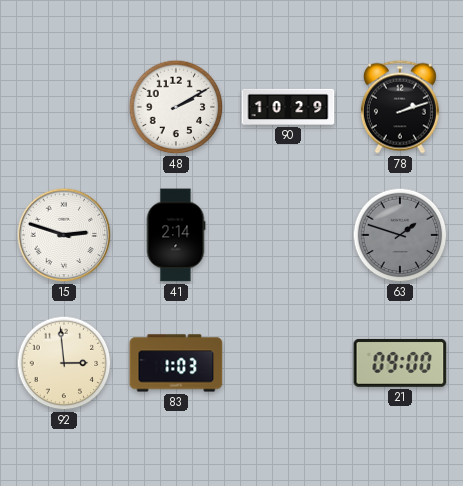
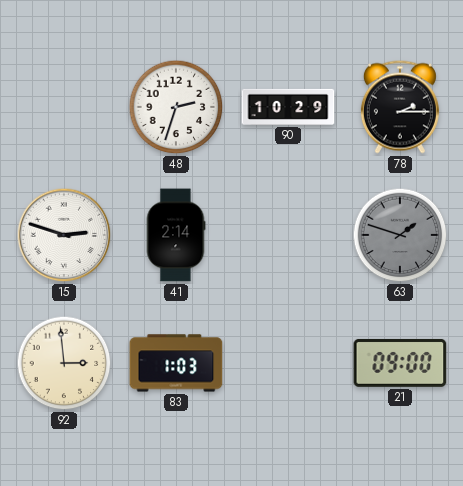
48: 2:10 -> 2:33
78: 2:12 -> 2:15
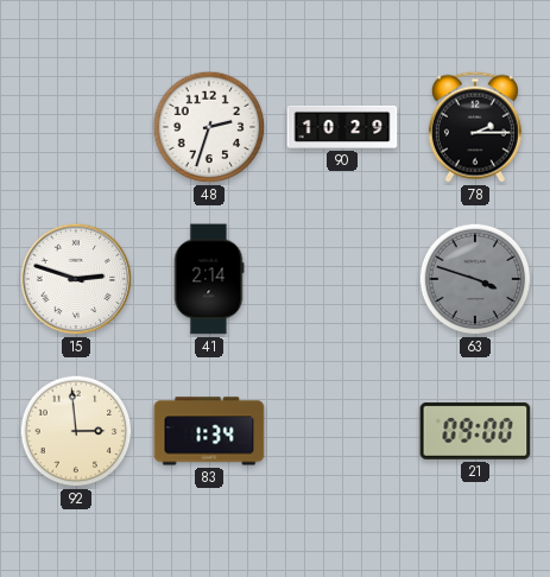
63: 1:48 -> 3:48
83: 1:03 -> 1:34
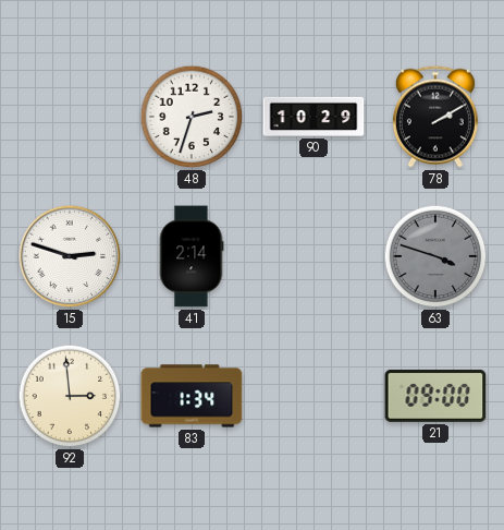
78: 2:15 -> 2:10
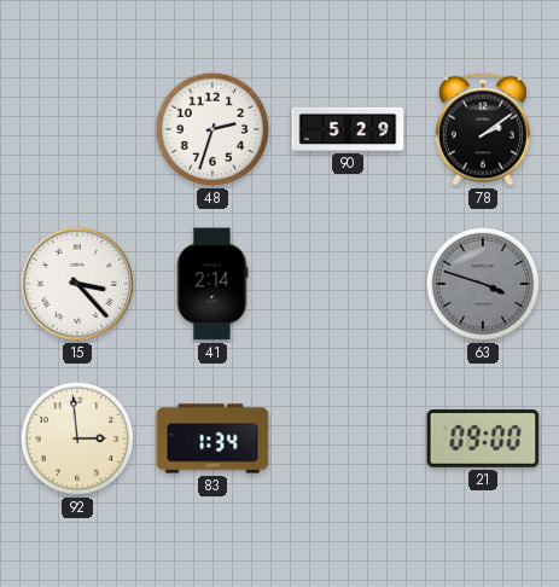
90: 10:29 -> 5:29
78: 2:10 -> 2:09
15: 2:48 -> 3:23
